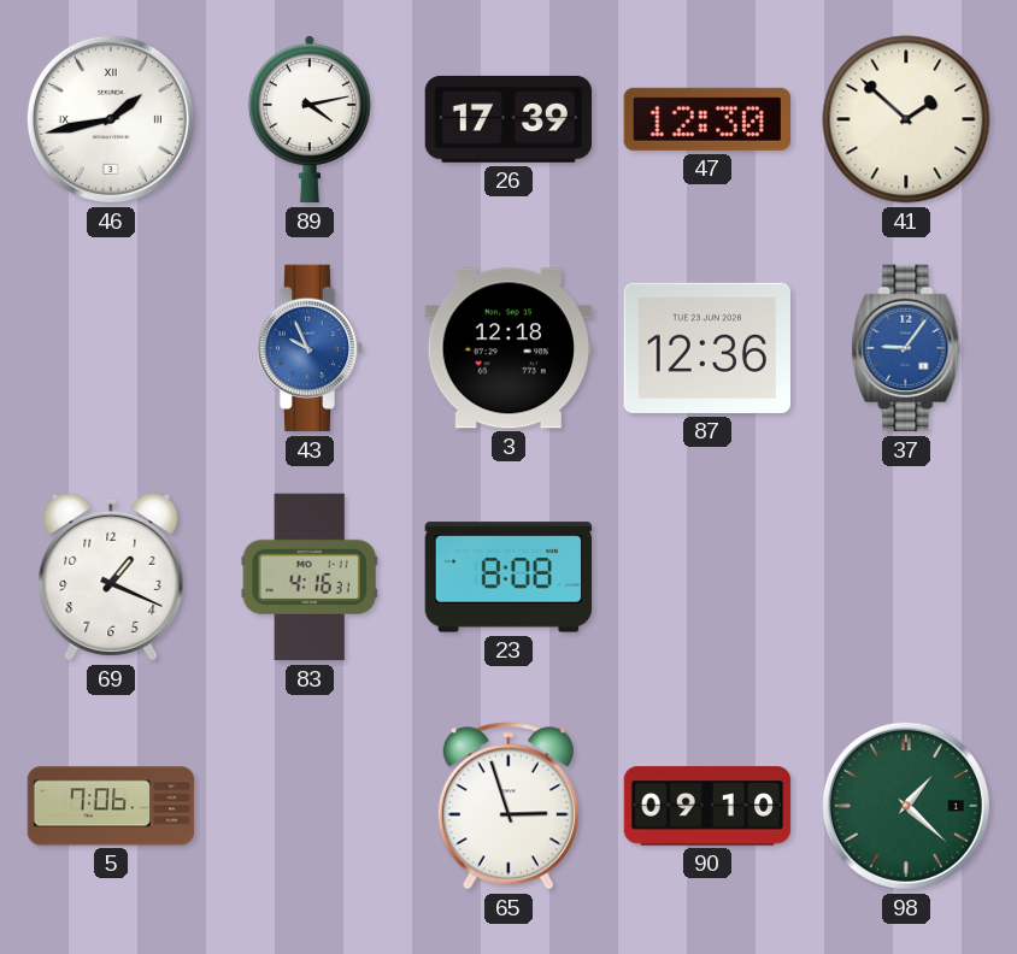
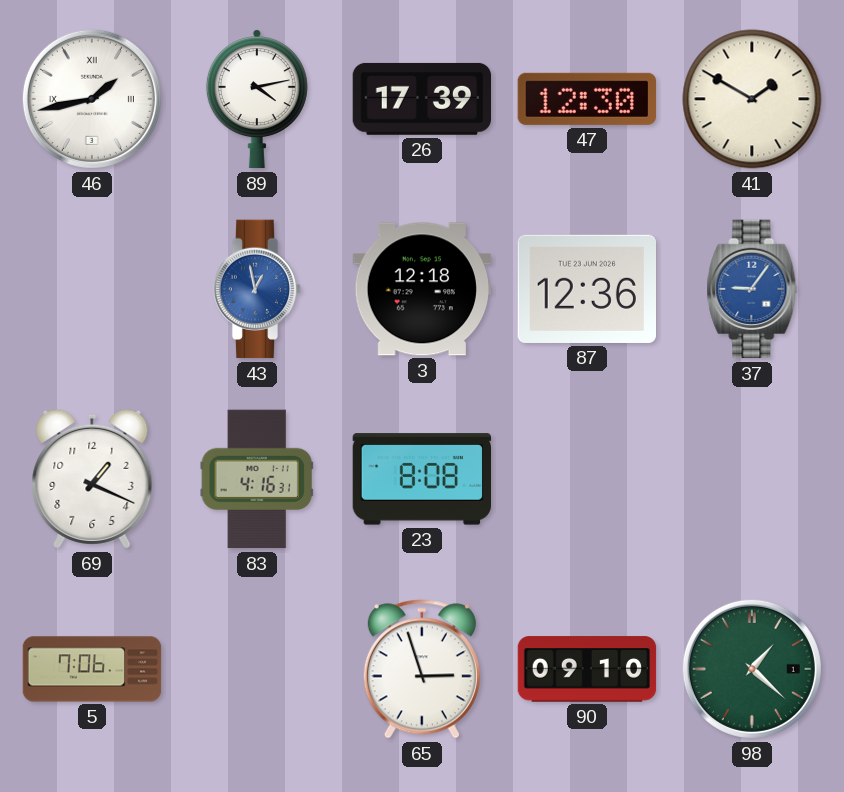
41: 1:52 -> 1:50
43: 9:56 -> 12:58
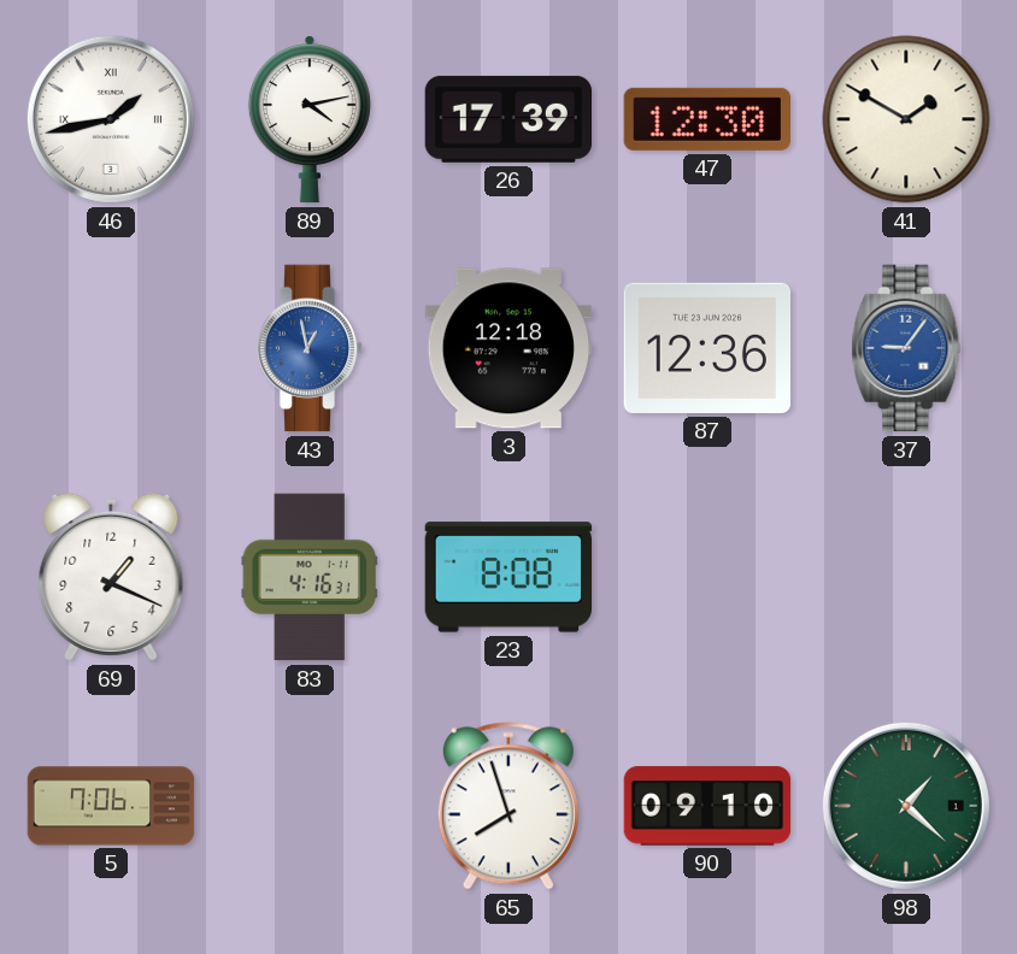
65: 2:57 -> 7:57
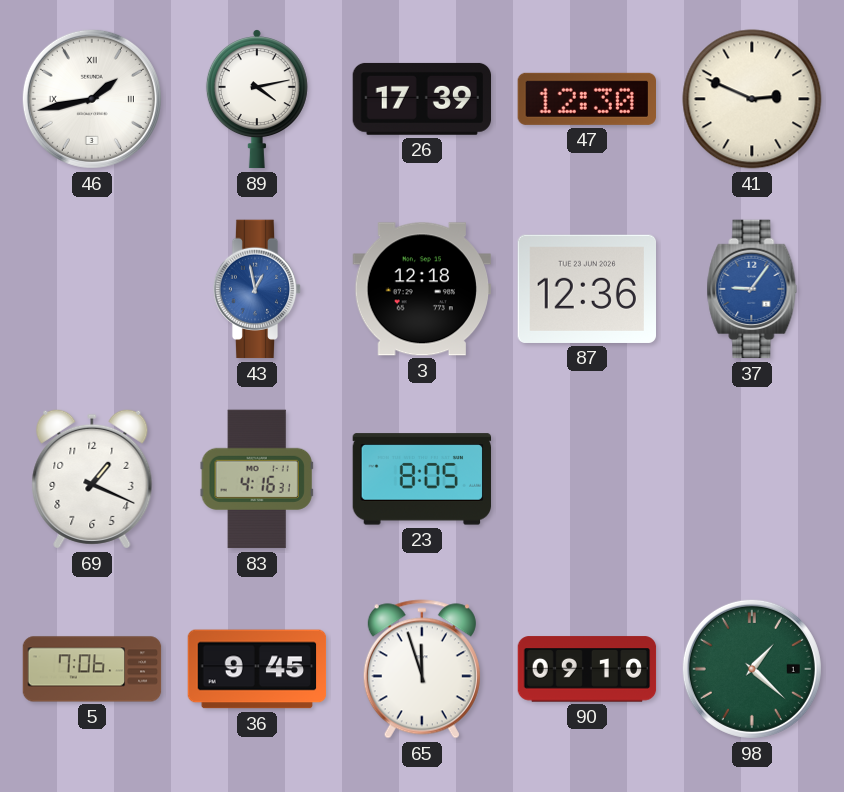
41: 1:50 -> 2:49
23: 8:08 -> 8:05
36: none -> 9:45
65: 7:57 -> 11:57
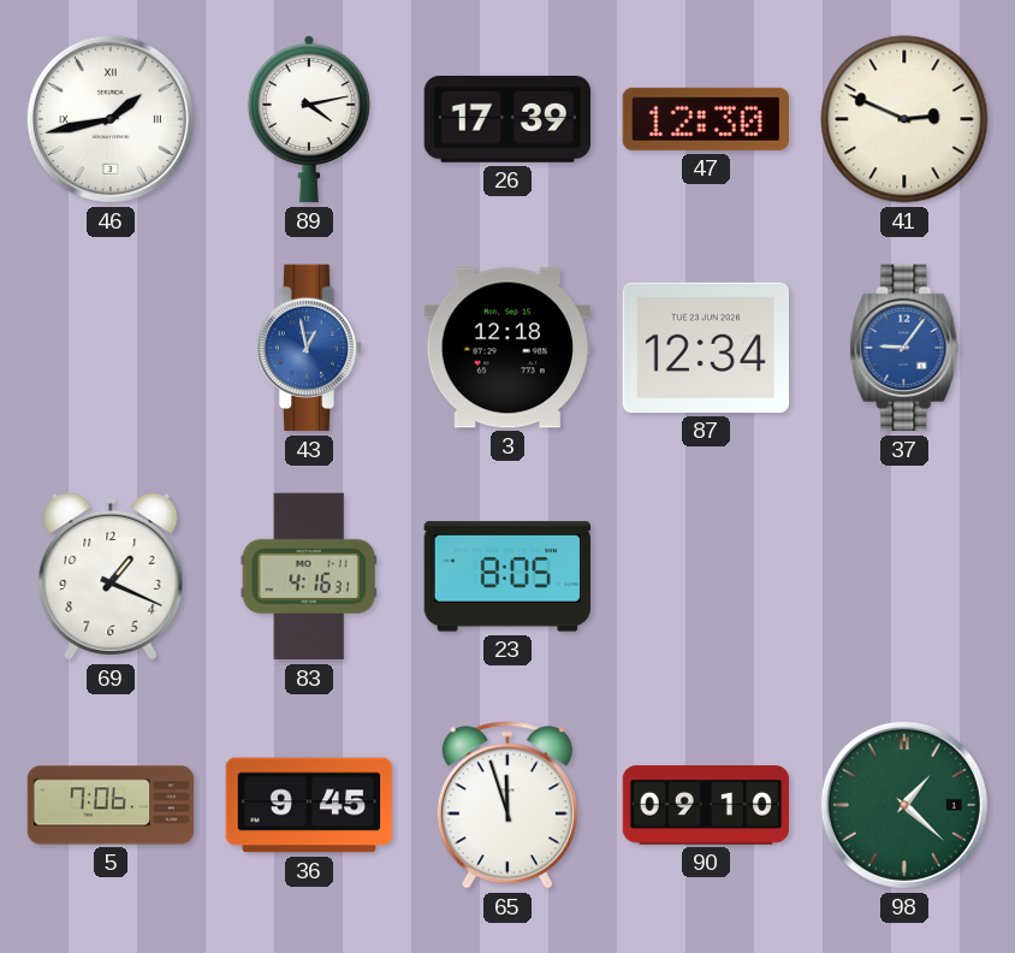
87: 12:36 -> 12:34
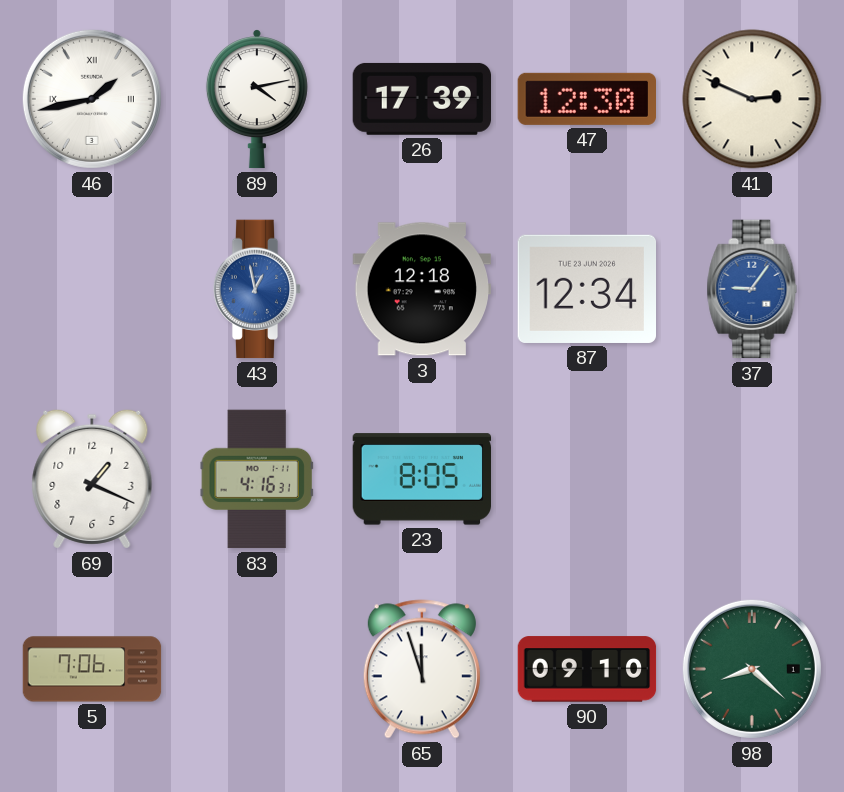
36: 9:45 -> none
98: 1:22 -> 8:22
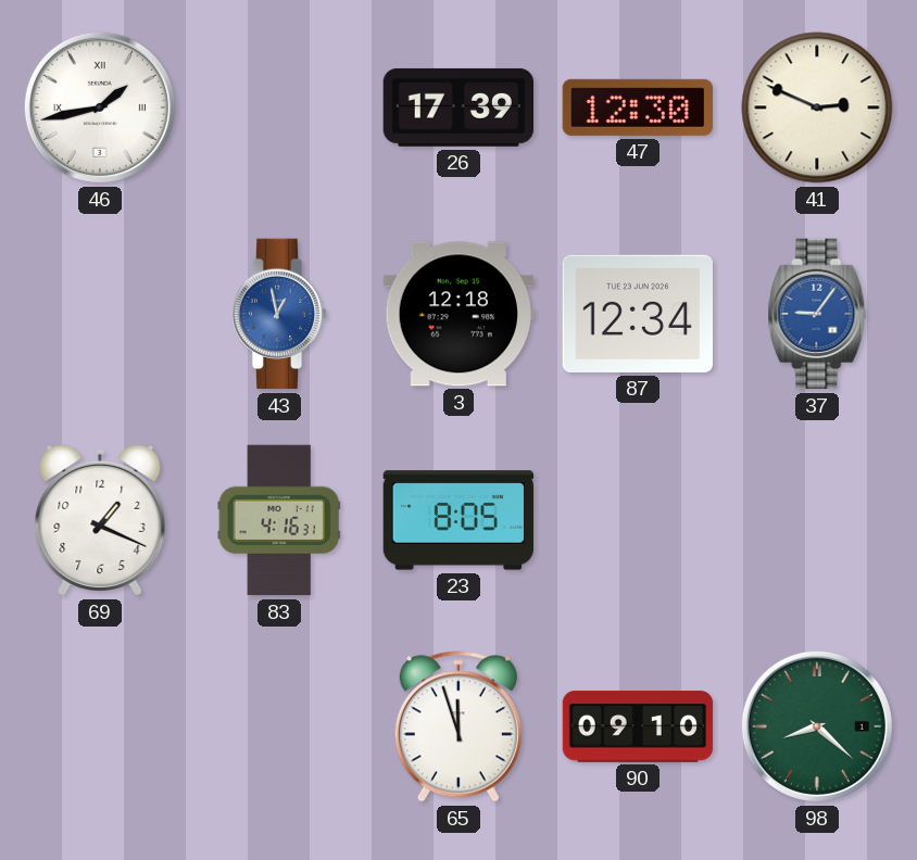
89: 4:13 -> none
5: 7:06 -> none
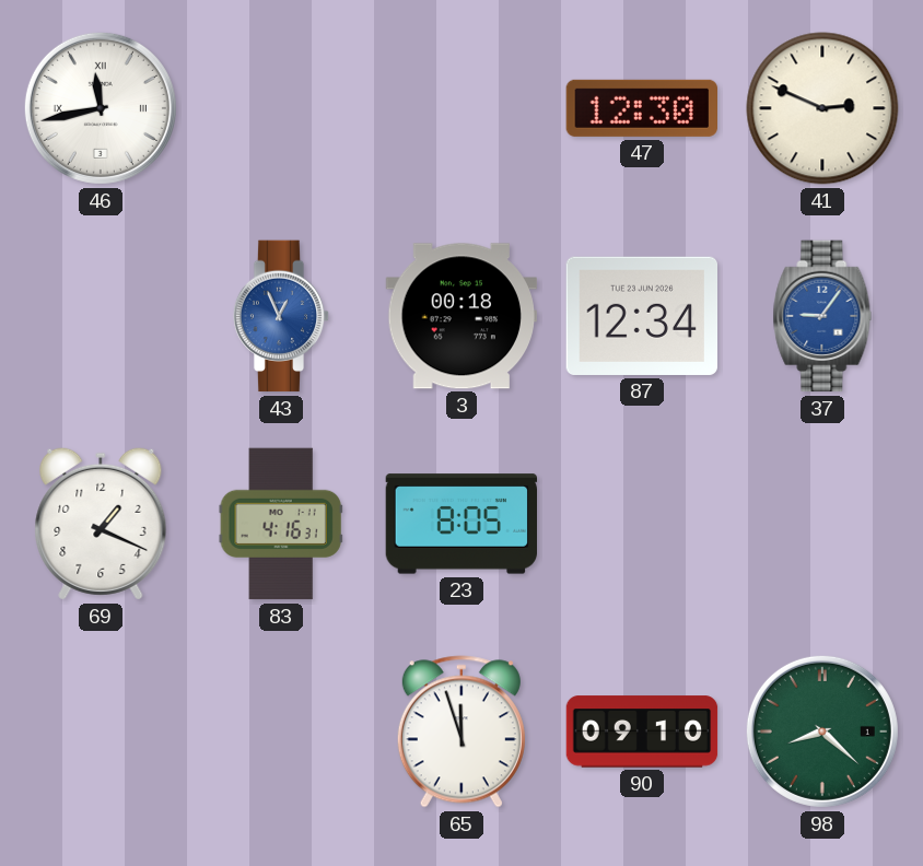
46: 1:43 -> 11:43
26: 17:39 -> none
43: 12:58 -> 12:56
3: 12:18 -> 00:18
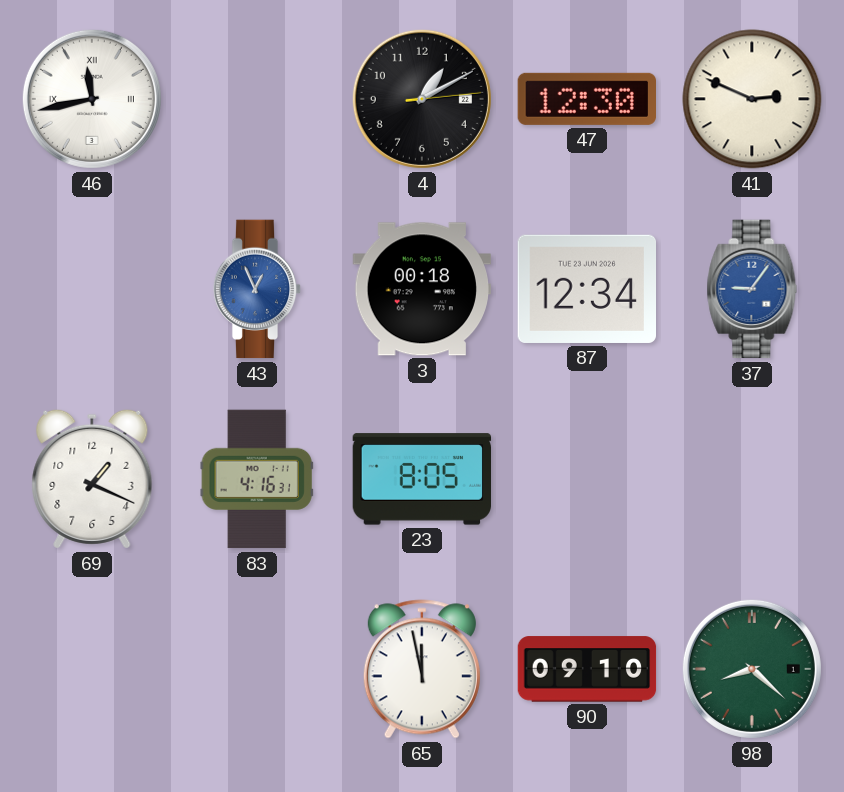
4: none -> 1:10
65: 11:57 -> 11:58
